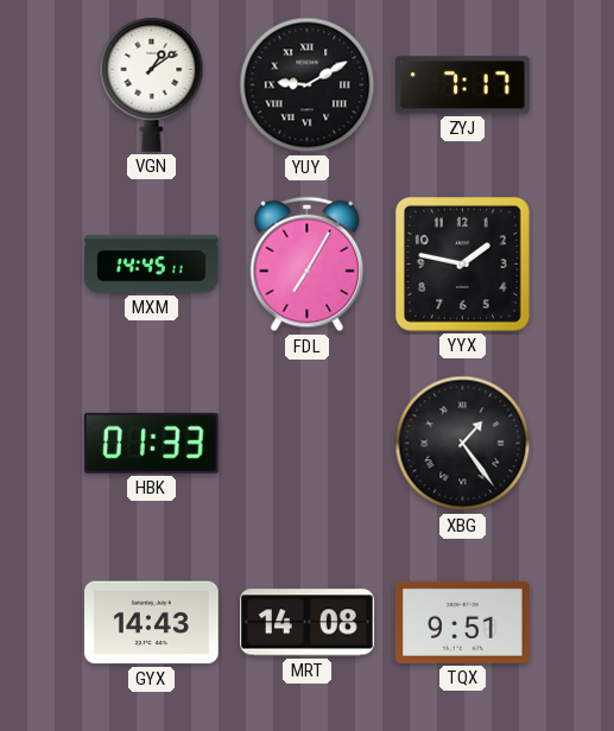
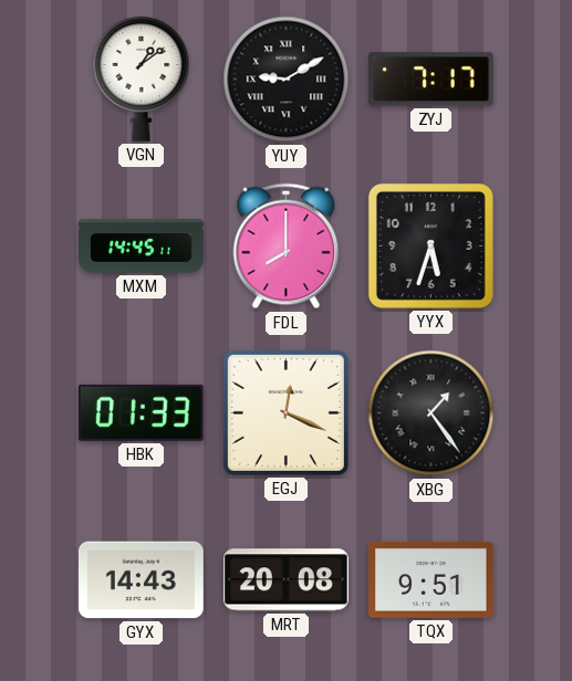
FDL: 7:05 -> 8:00
YYX: 1:47 -> 5:33
EGJ: none -> 12:19
MRT: 14:08 -> 20:08
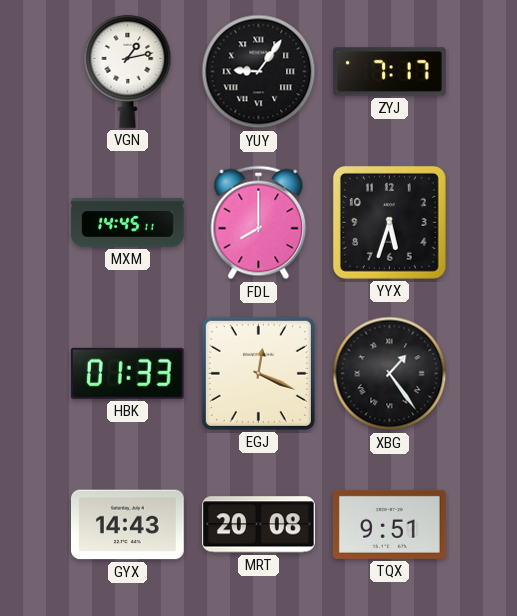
VGN: 1:09 -> 1:13
YUY: 9:10 -> 9:06
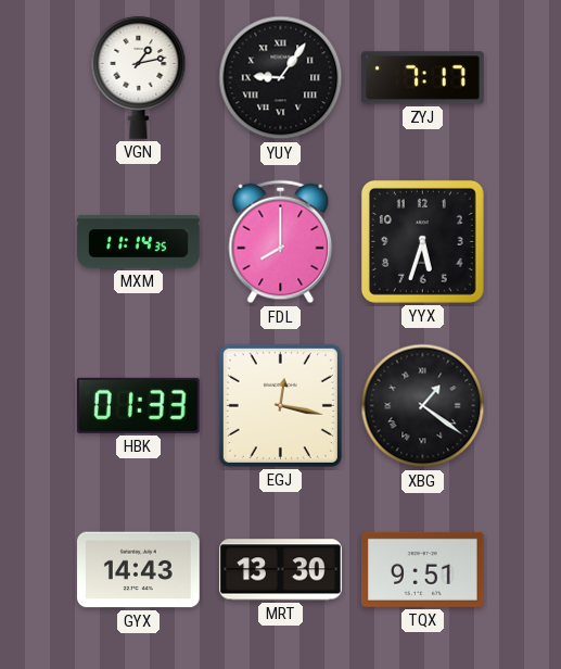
MXM: 14:45 -> 11:14
EGJ: 12:19 -> 12:17
XBG: 1:24 -> 1:21
MRT: 20:08 -> 13:30
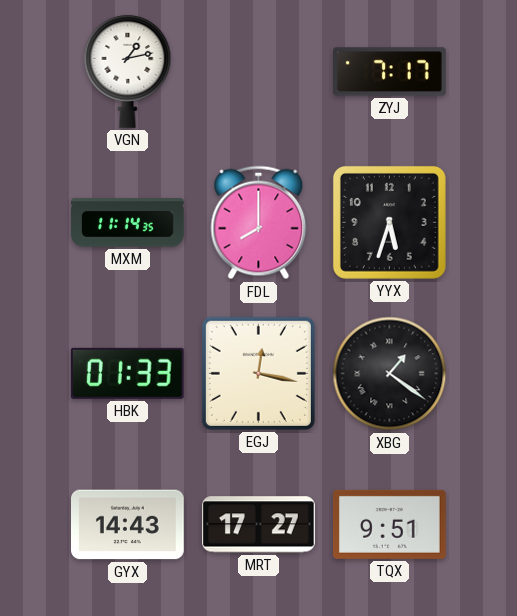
YUY: 9:06 -> none
MRT: 13:30 -> 17:27
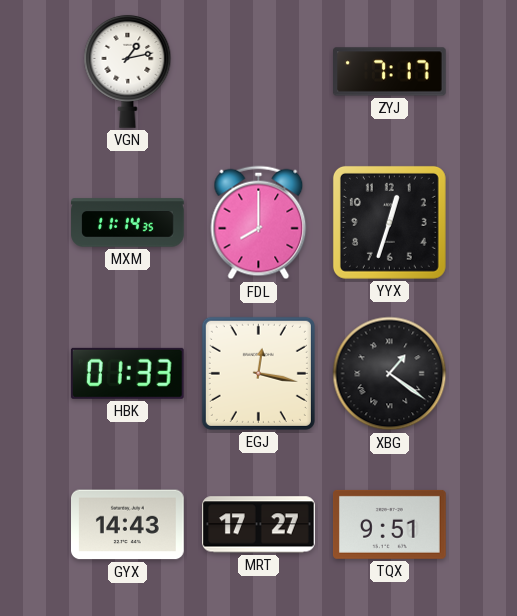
YYX: 5:33 -> 12:33
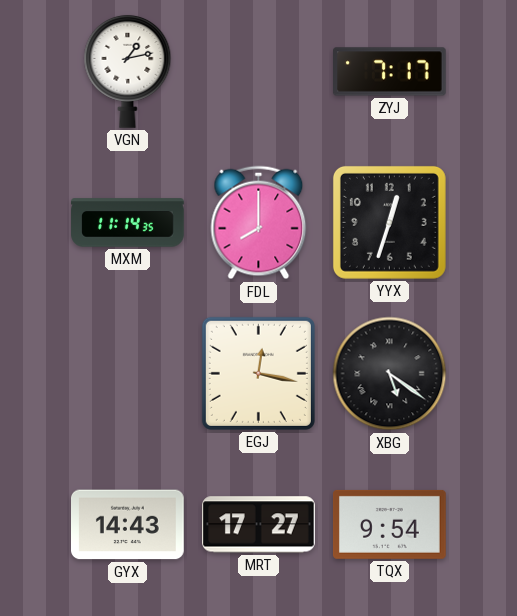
HBK: 01:33 -> none
XBG: 1:21 -> 5:21
TQX: 9:51 -> 9:54
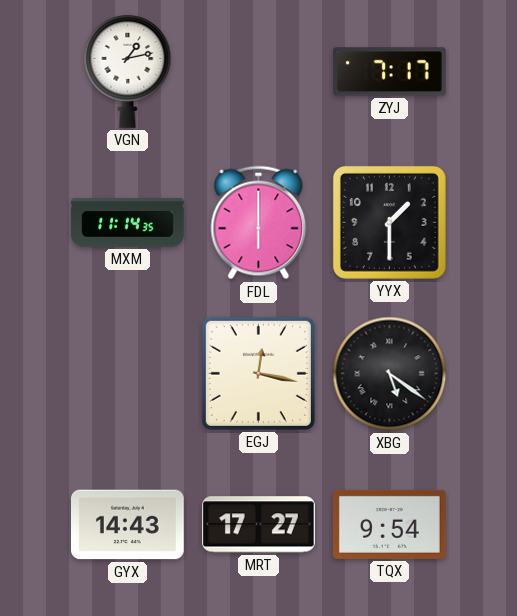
FDL: 8:00 -> 6:00
YYX: 12:33 -> 1:30
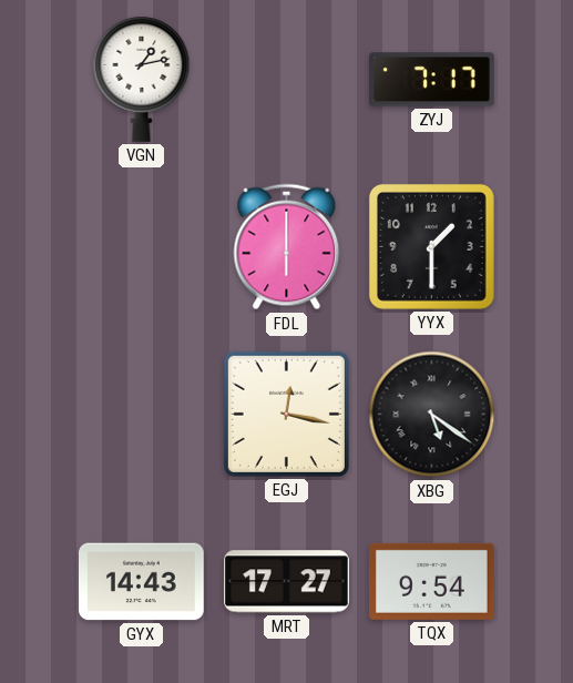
MXM: 11:14 -> none
